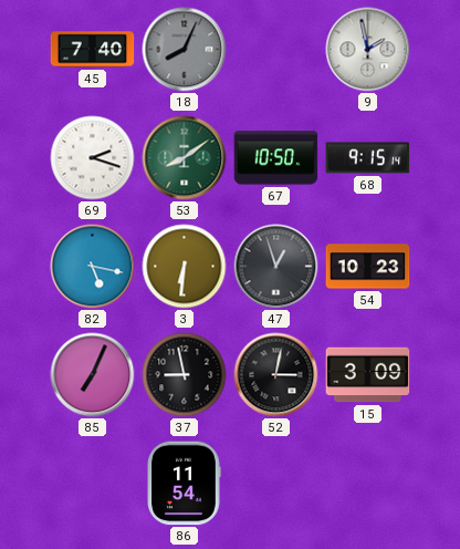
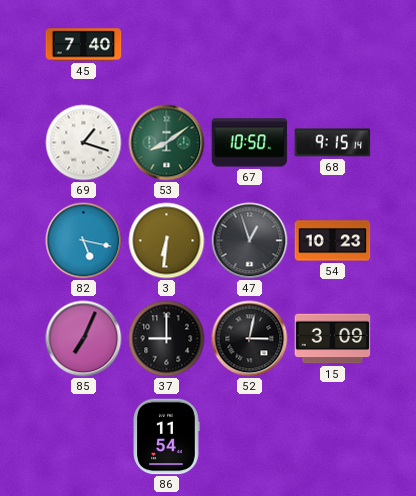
18: 8:04 -> none
9: 1:58 -> none
69: 2:18 -> 1:18
37: 8:58 -> 9:00
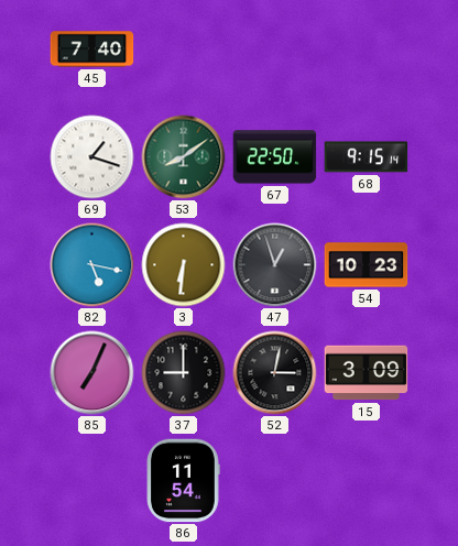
67: 10:50 -> 22:50
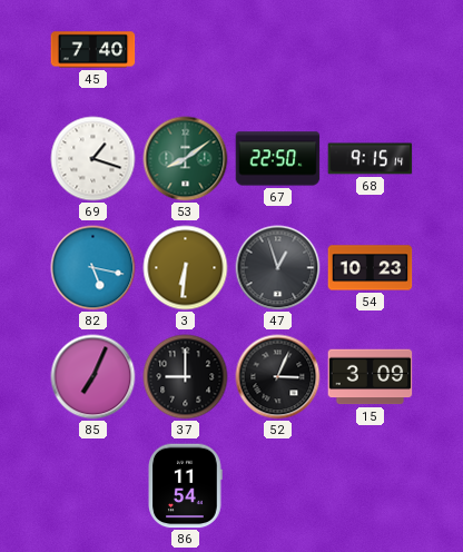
52: 3:02 -> 3:04
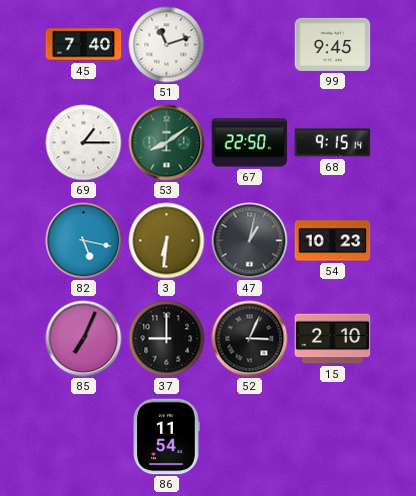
51: none -> 11:12
99: none -> 9:45
69: 1:18 -> 1:15
47: 12:57 -> 1:02
15: 3:09 -> 2:10
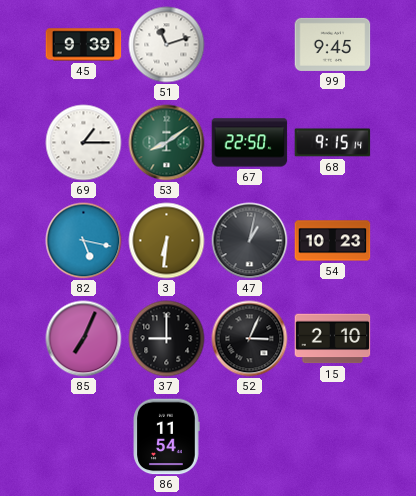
45: 7:40 -> 9:39
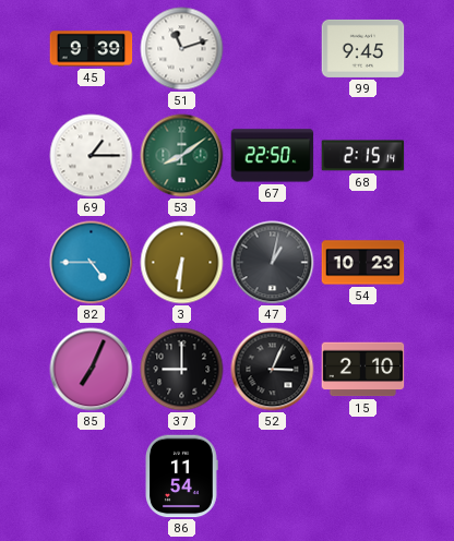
68: 9:15 -> 2:15
82: 5:17 -> 4:45
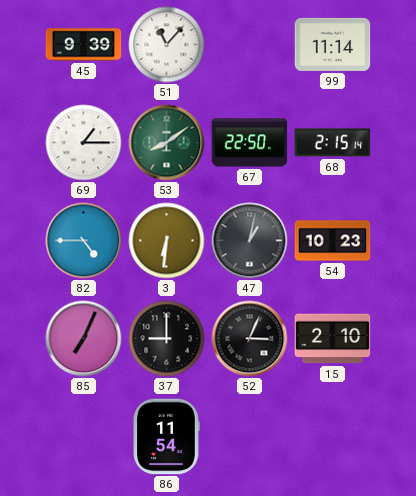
51: 11:12 -> 11:07
99: 9:45 -> 11:14
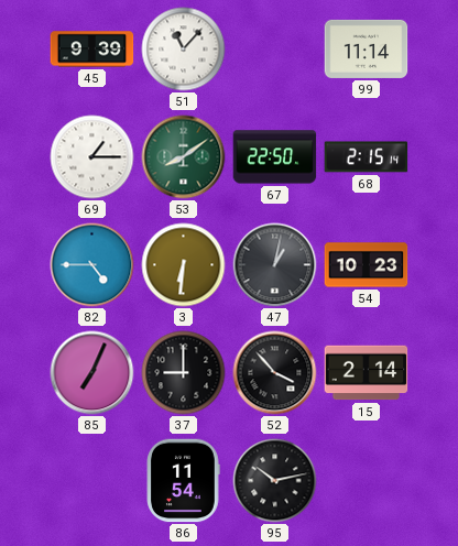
52: 3:04 -> 3:53
15: 2:10 -> 2:14
95: none -> 10:13
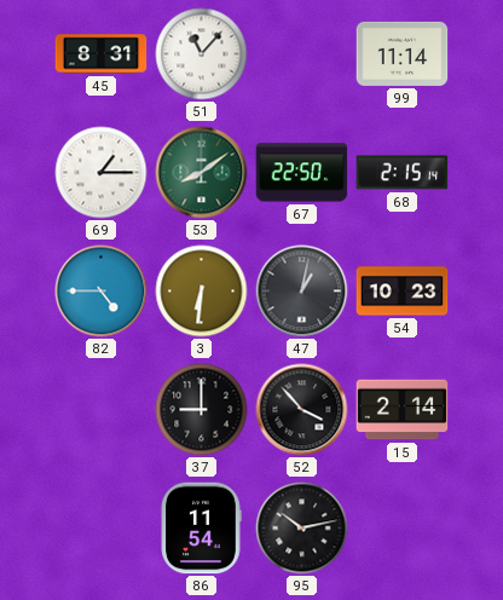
45: 9:39 -> 8:31
85: 7:04 -> none
